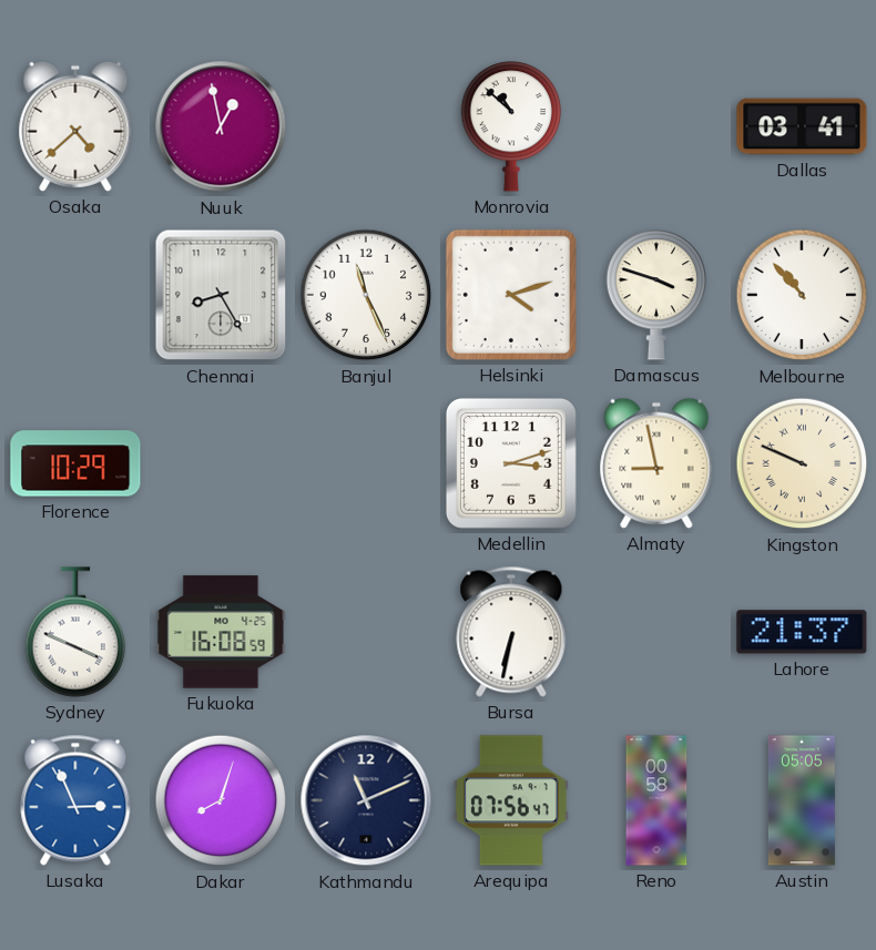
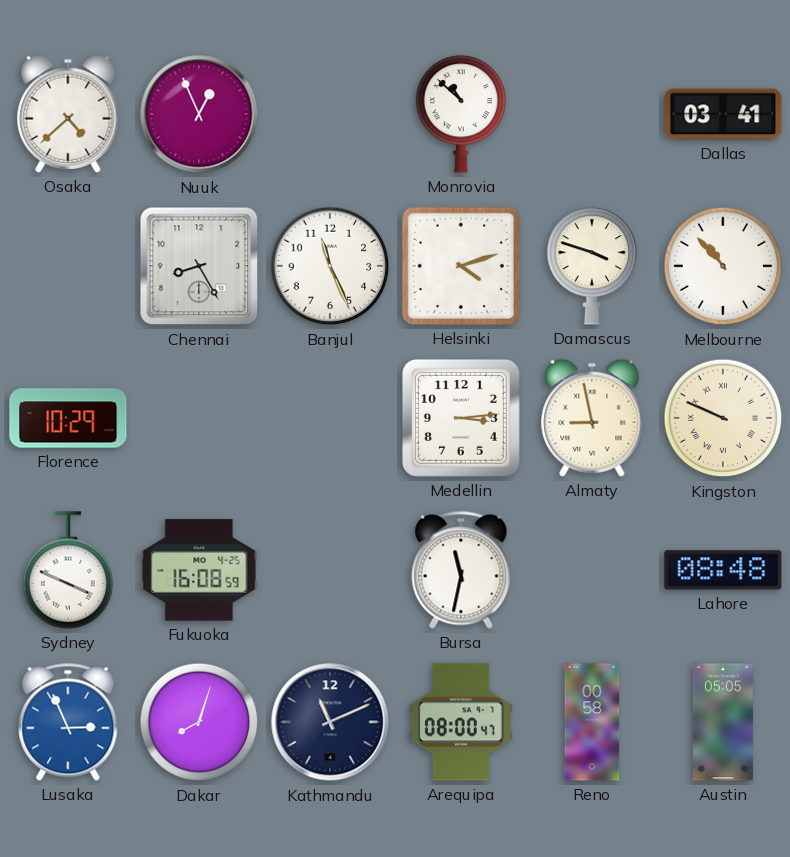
Nuuk: 12:58 -> 12:56
Medellin: 3:12 -> 3:14
Bursa: 6:32 -> 11:32
Lahore: 21:37 -> 08:48
Arequipa: 07:56 -> 08:00
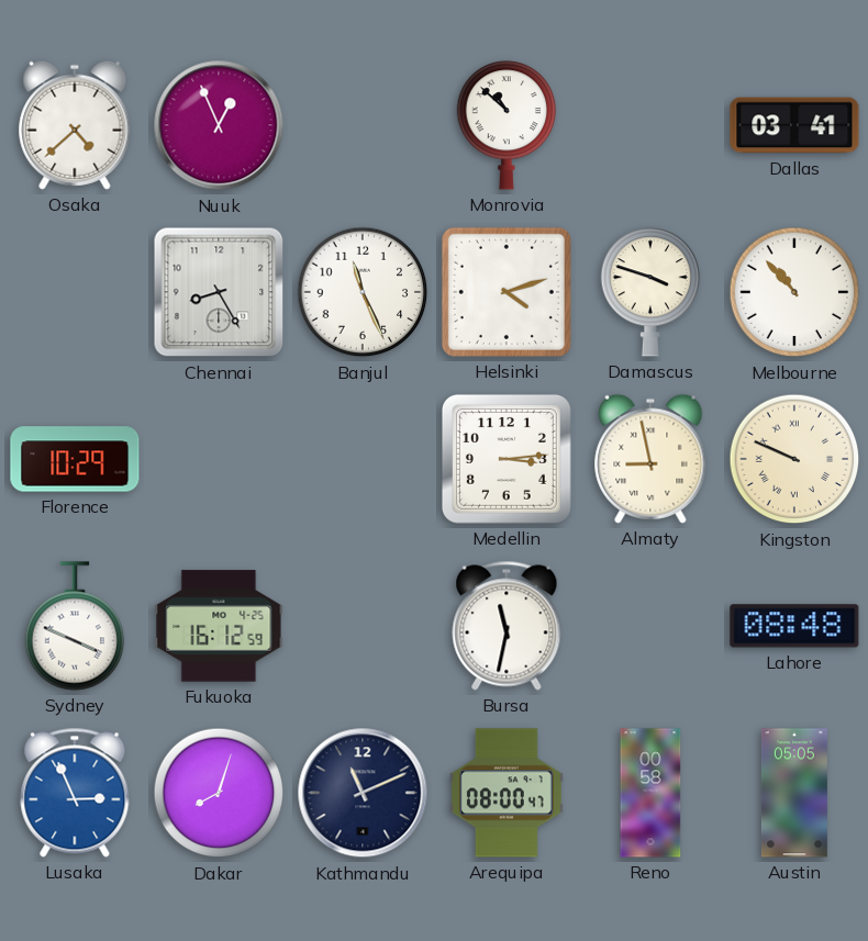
Fukuoka: 16:08 -> 16:12
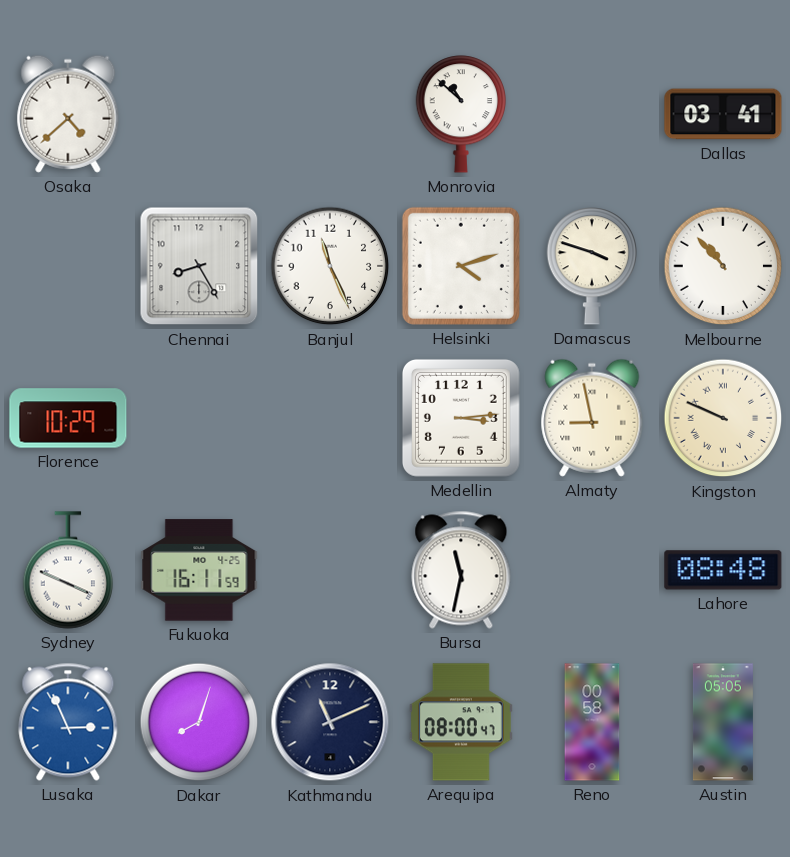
Nuuk: 12:56 -> none
Fukuoka: 16:12 -> 16:11
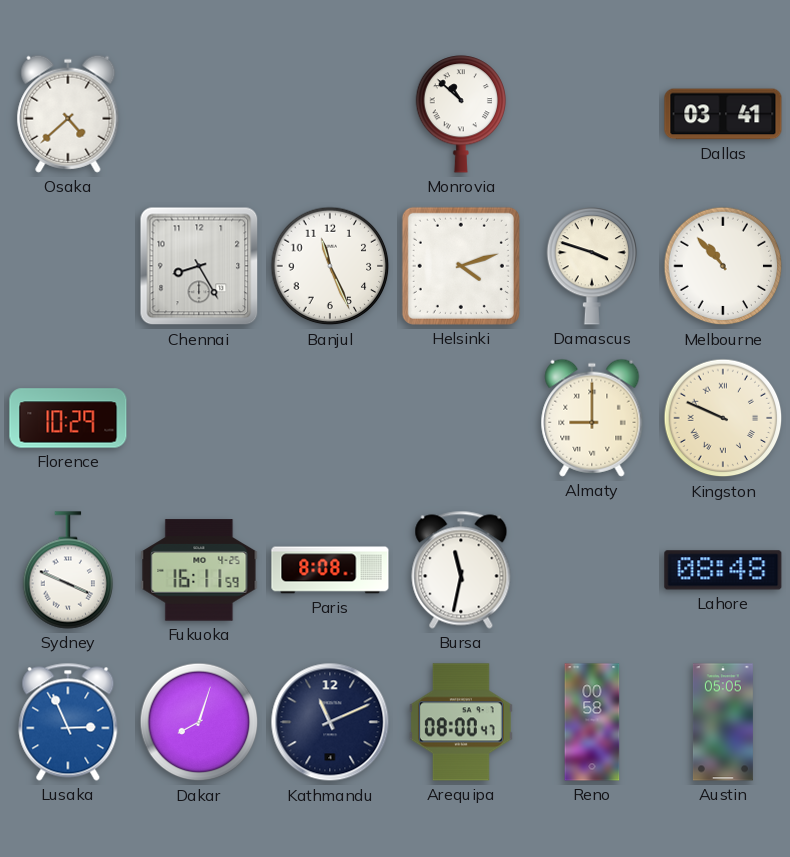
Medellin: 3:14 -> none
Almaty: 8:58 -> 9:00
Paris: none -> 8:08
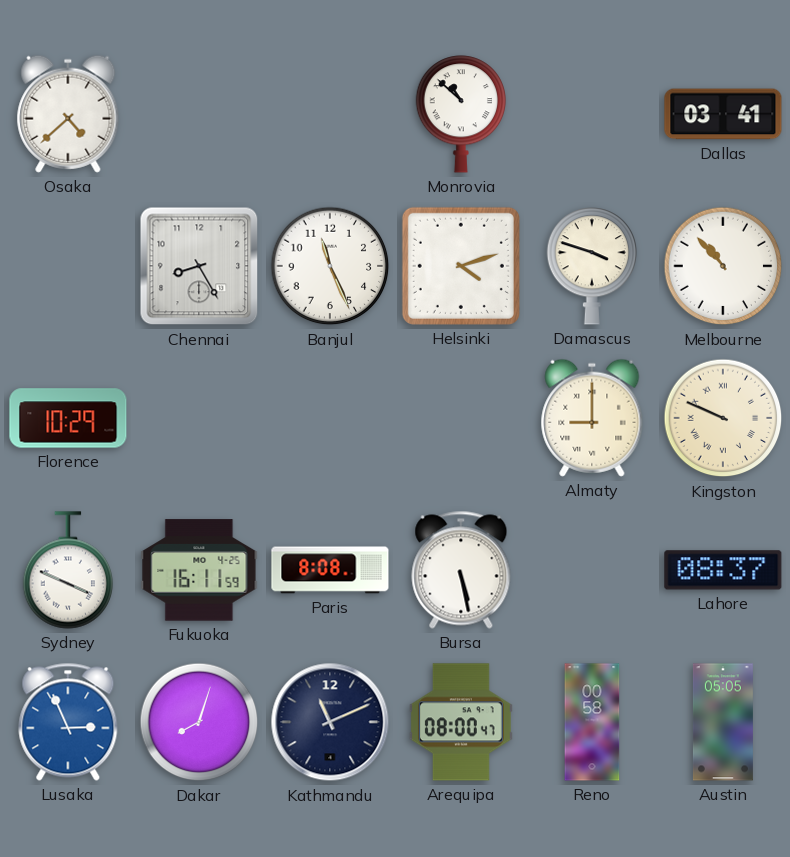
Bursa: 11:32 -> 5:28
Lahore: 08:48 -> 08:37
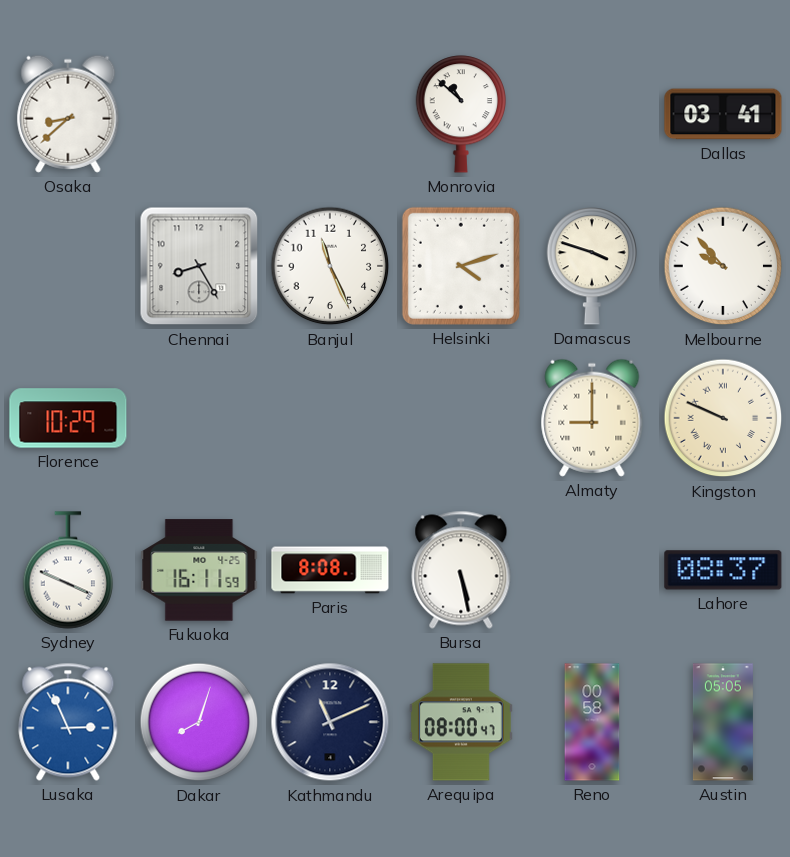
Osaka: 4:38 -> 8:38
Melbourne: 10:53 -> 9:53
